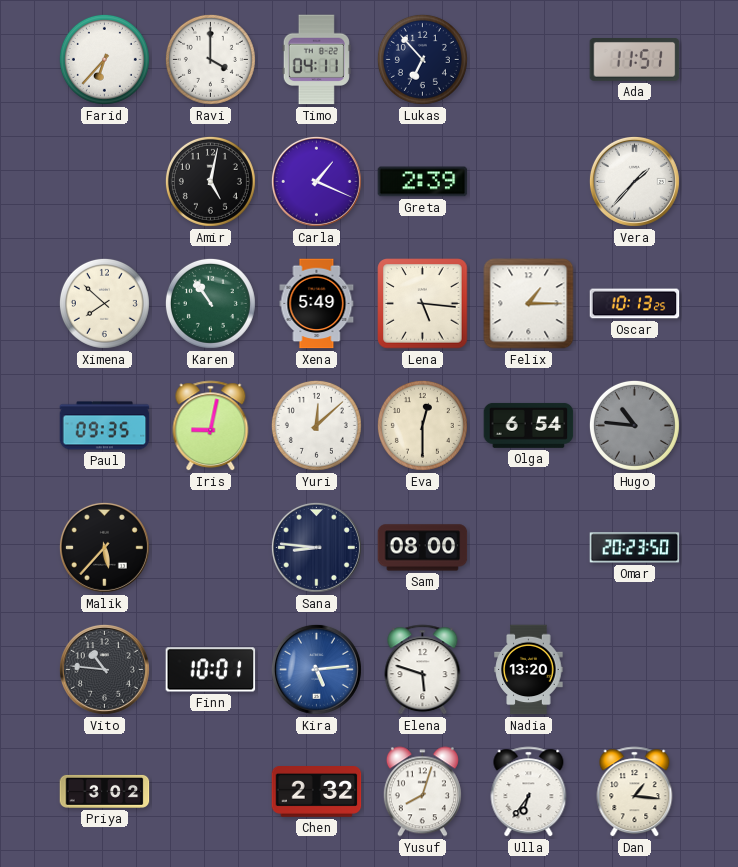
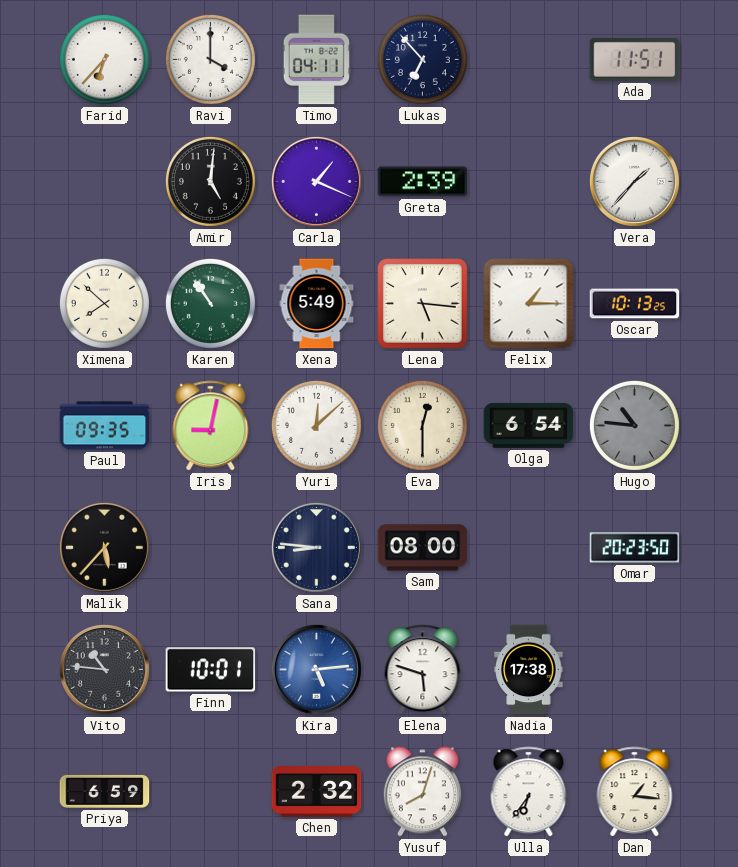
Amir: 5:02 -> 5:01
Nadia: 13:20 -> 17:38
Priya: 3:02 -> 6:59
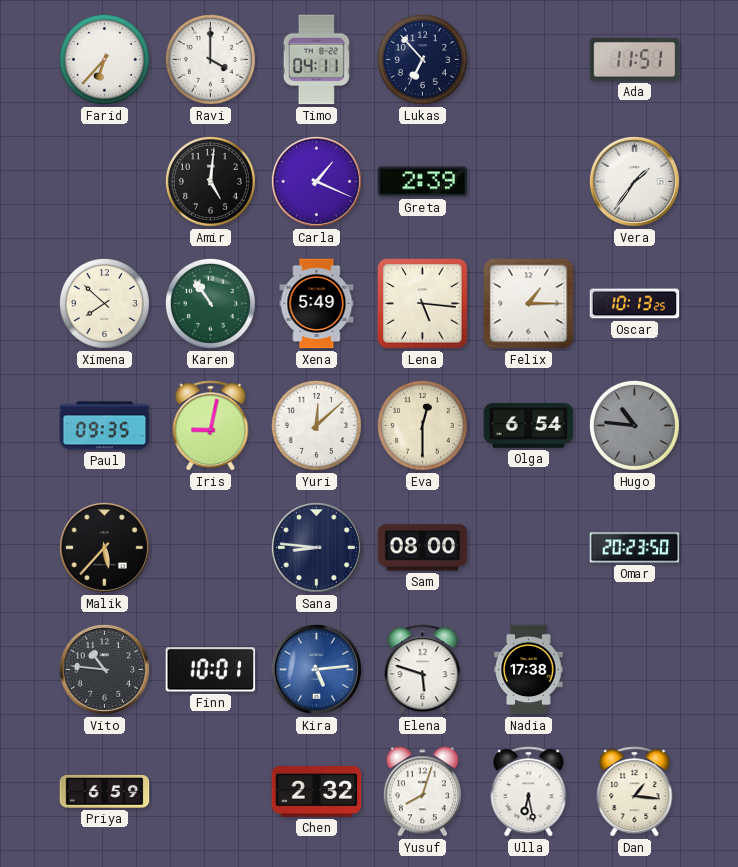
Vera: 1:37 -> 1:36
Ulla: 6:36 -> 6:28
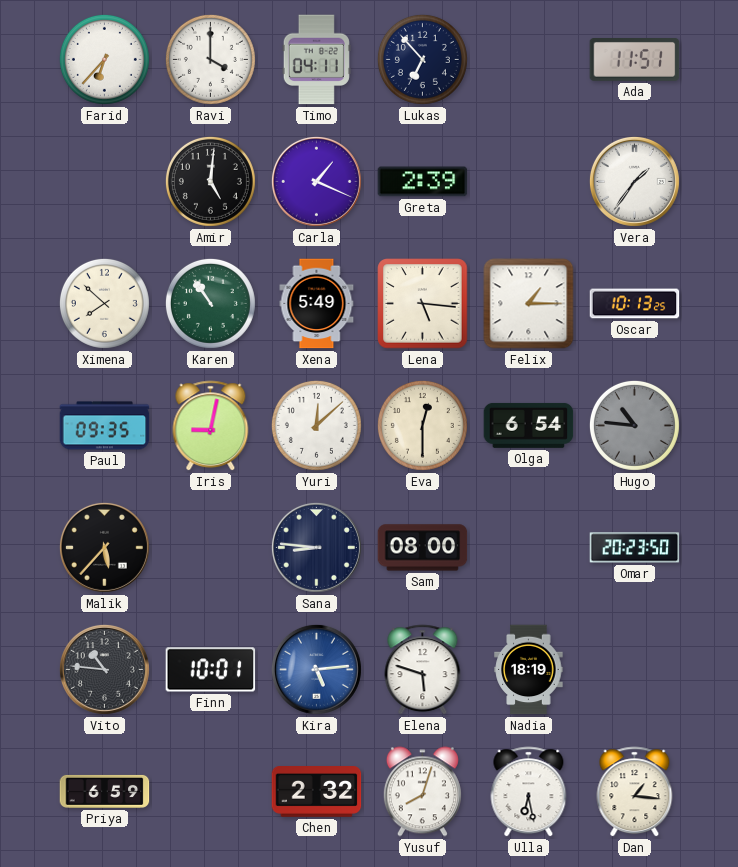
Nadia: 17:38 -> 18:19
